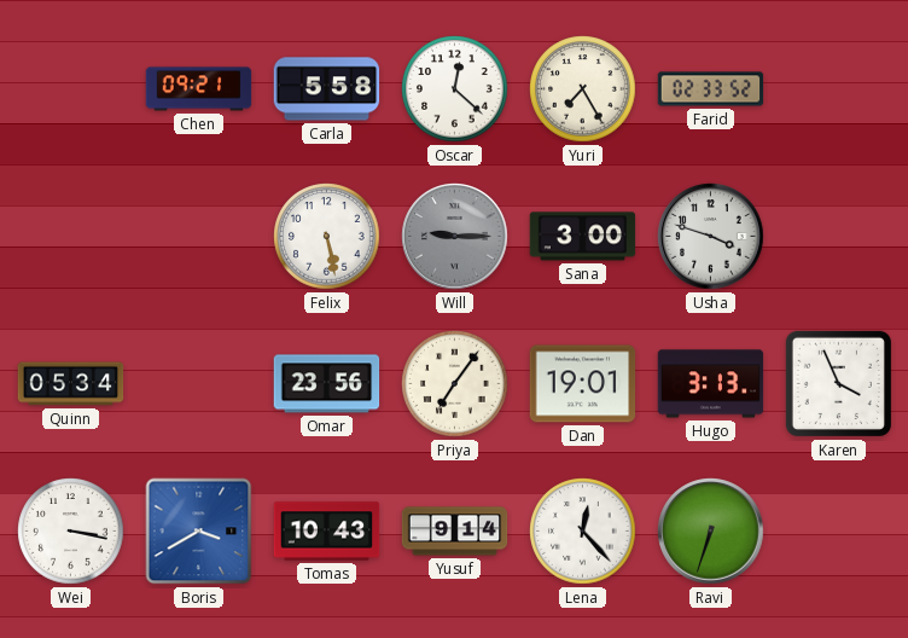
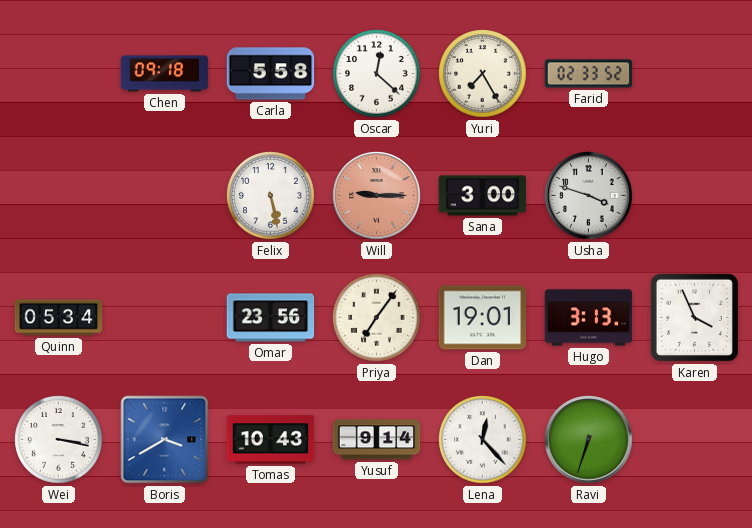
Chen: 09:21 -> 09:18
Will dial: grey -> salmon
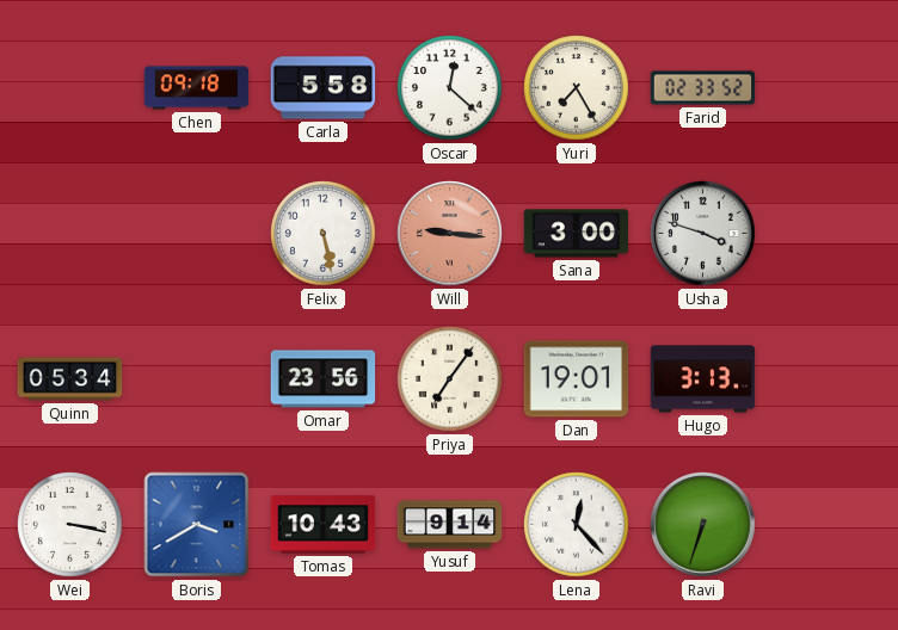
Will: 9:15 -> 9:16
Karen: 3:56 -> none
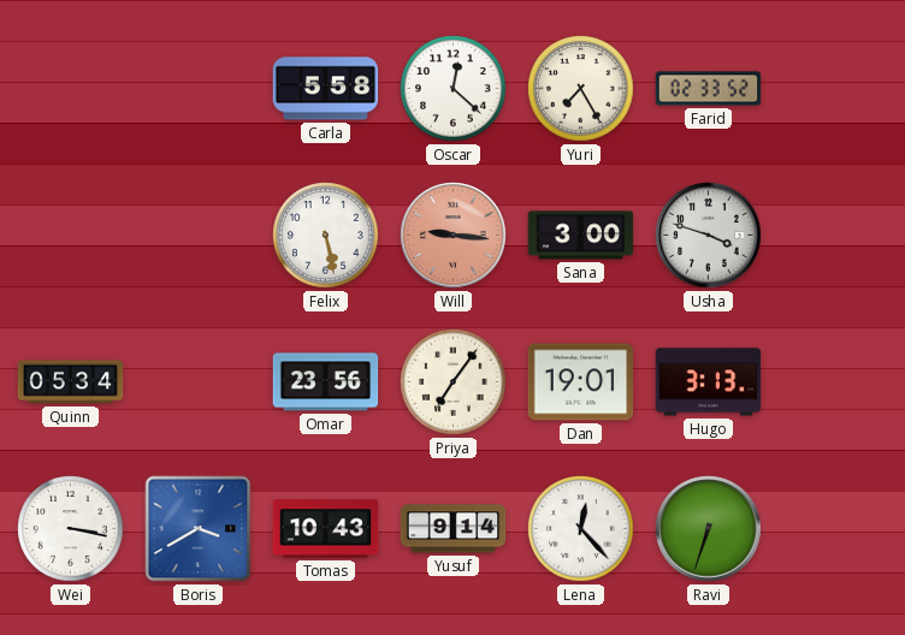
Chen: 09:18 -> none
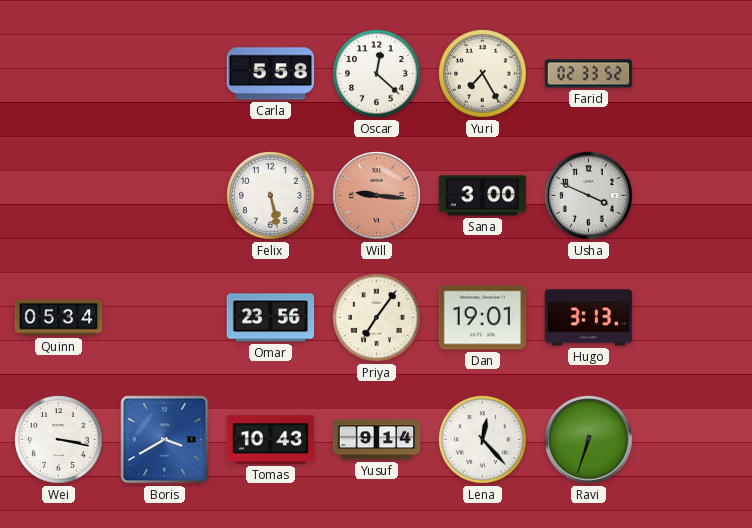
Usha: 3:48 -> 3:49
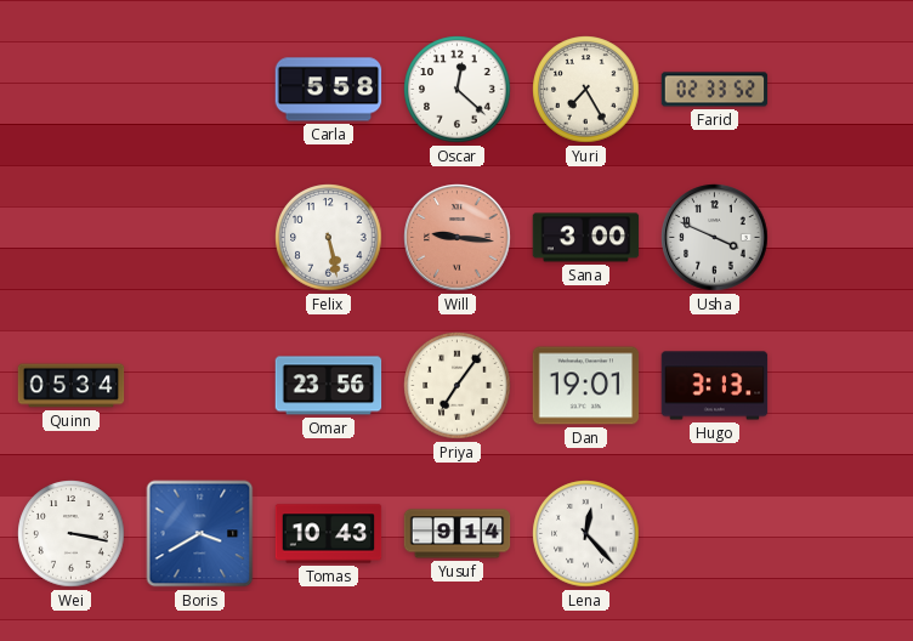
Ravi: 6:33 -> none
